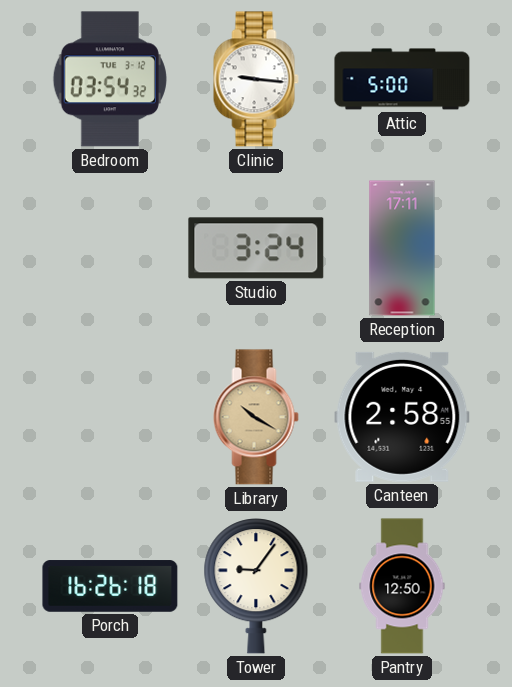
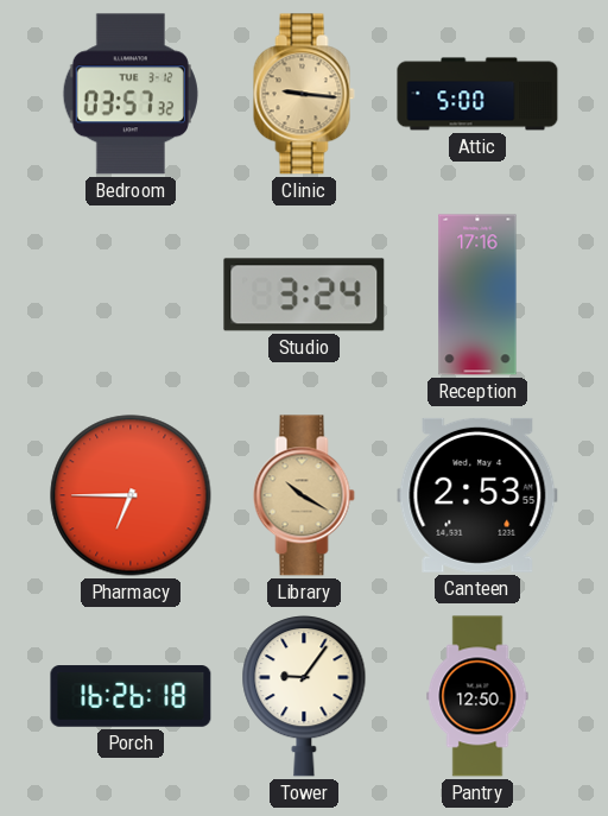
Bedroom: 03:54 -> 03:57
Clinic dial: white -> champagne
Reception: 17:11 -> 17:16
Pharmacy: none -> 6:45
Canteen: 2:58 -> 2:53
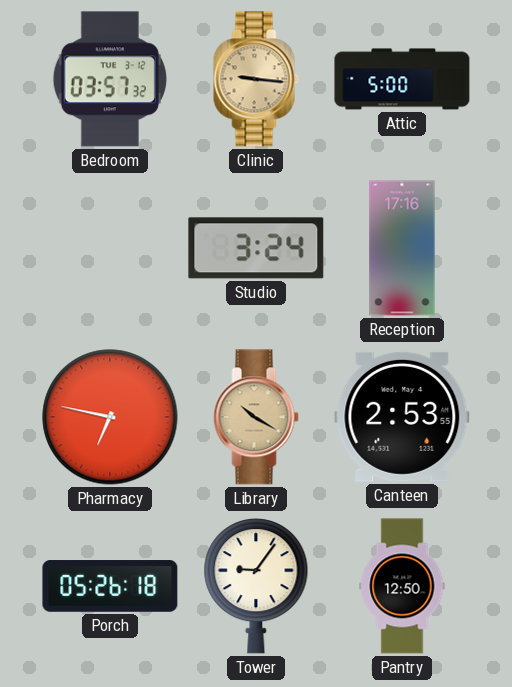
Pharmacy: 6:45 -> 6:47
Porch: 16:26 -> 05:26
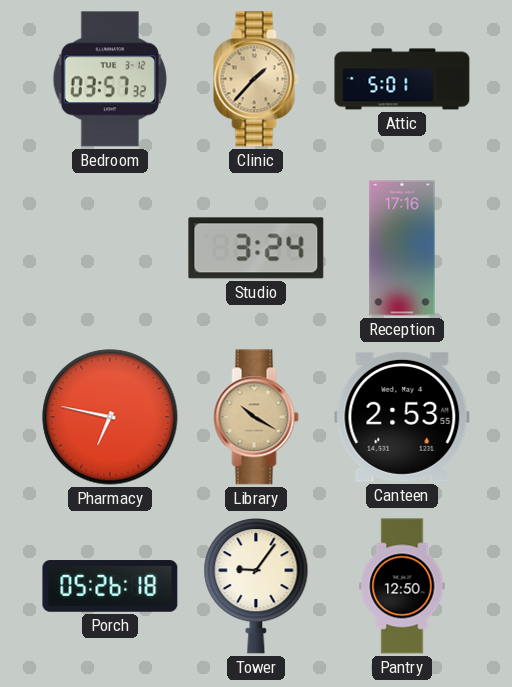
Clinic: 9:16 -> 1:37
Attic: 5:00 -> 5:01
